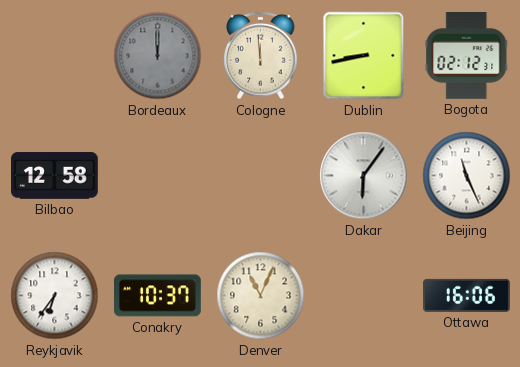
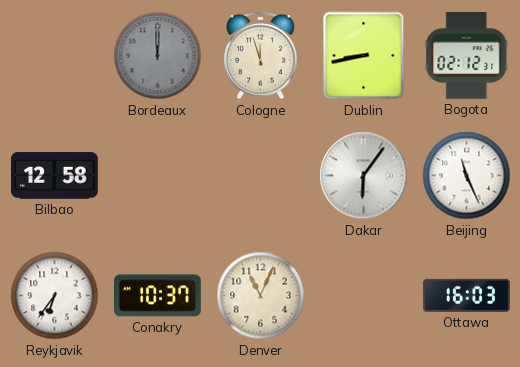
Cologne: 11:59 -> 11:57
Ottawa: 16:06 -> 16:03
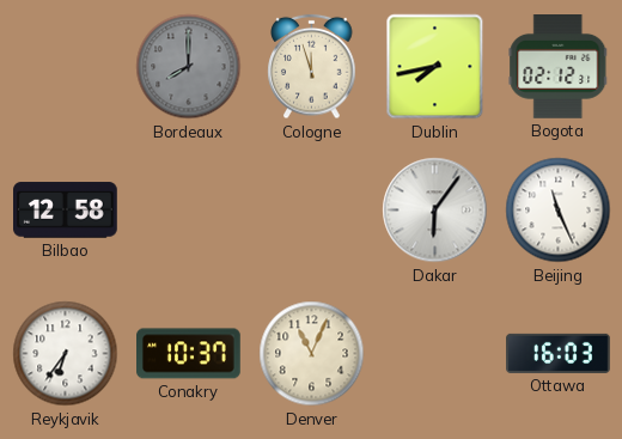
Bordeaux: 12:00 -> 8:00
Dublin: 8:43 -> 7:43
